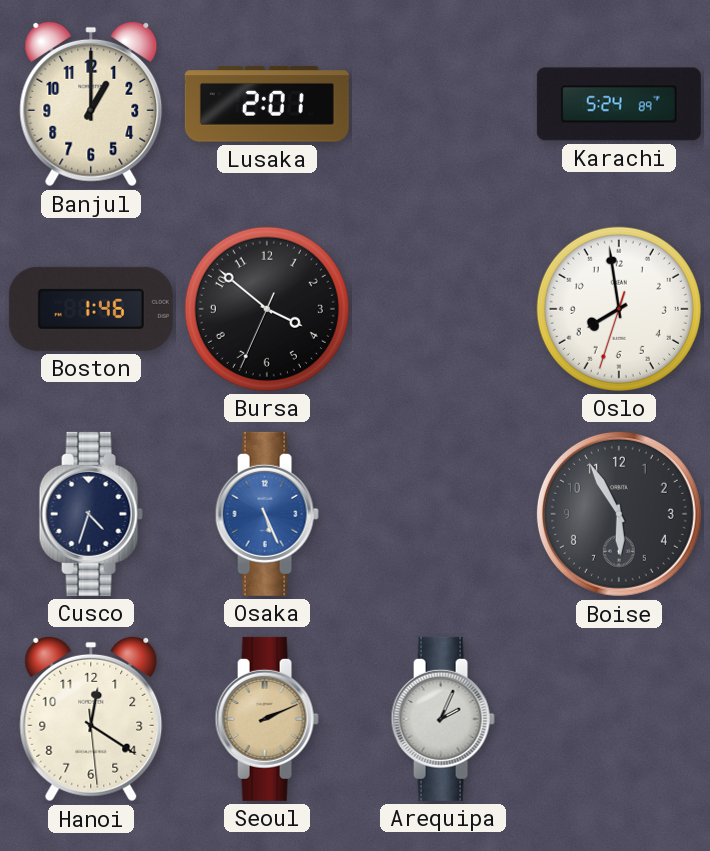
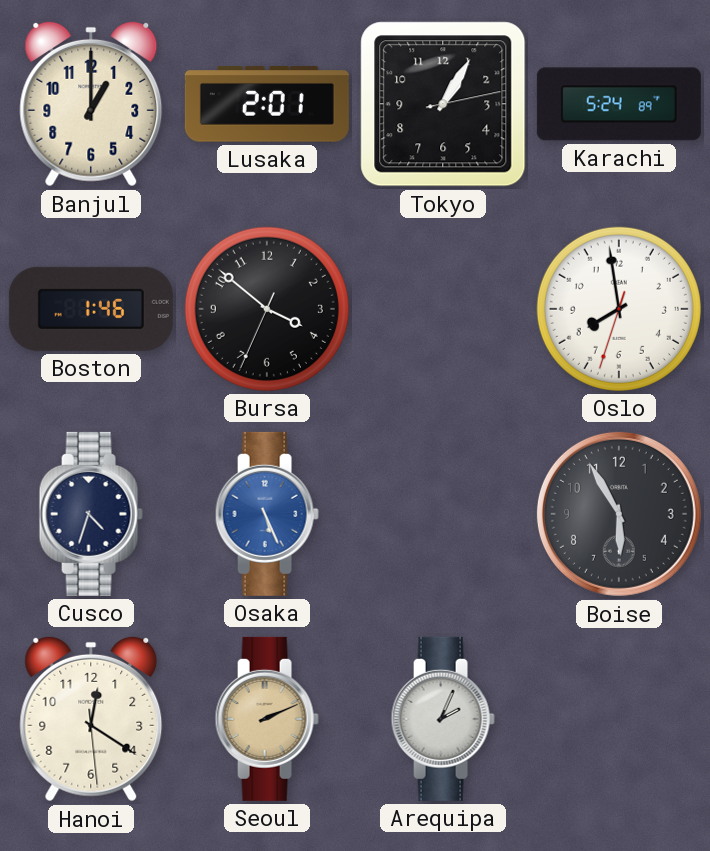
Tokyo: none -> 1:05
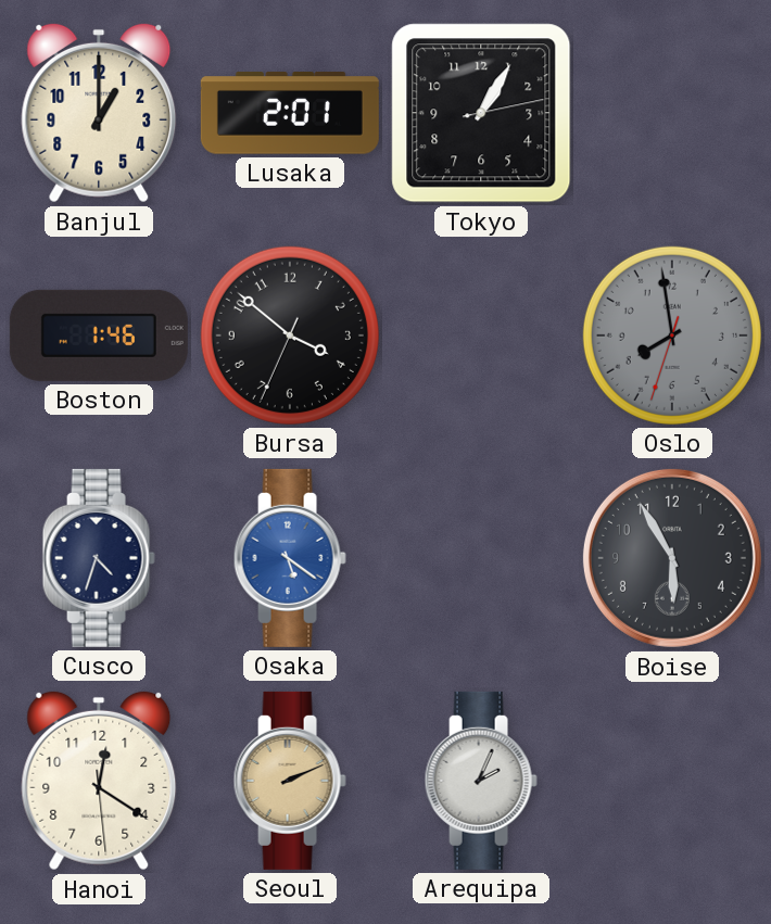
Karachi: 5:24 -> none
Oslo dial: white -> grey
Osaka: 5:26 -> 5:21
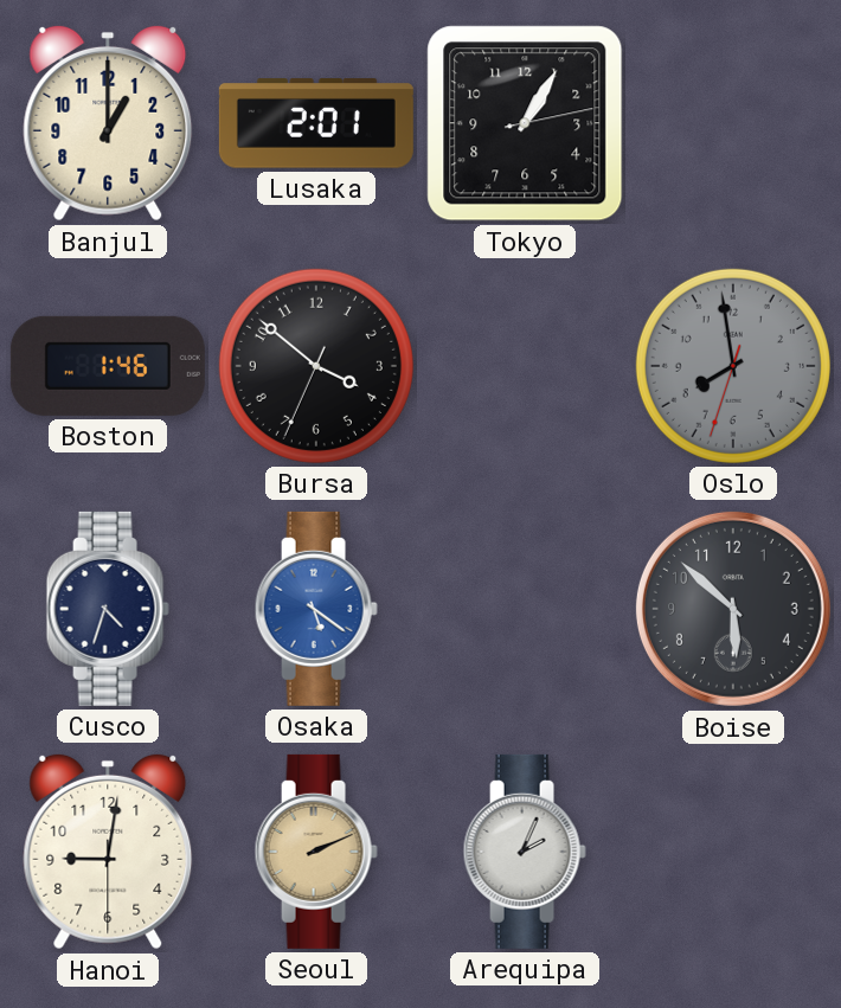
Boise: 5:55 -> 5:52
Hanoi: 12:20 -> 9:01
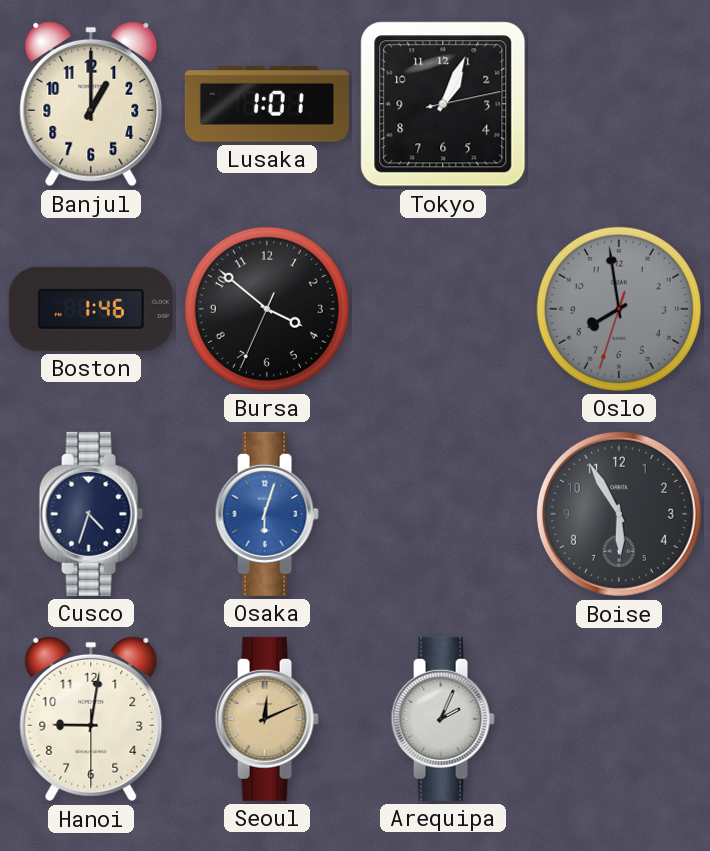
Lusaka: 2:01 -> 1:01
Tokyo: 1:05 -> 1:04
Osaka: 5:21 -> 6:03
Boise: 5:52 -> 5:55
Seoul: 2:11 -> 12:11
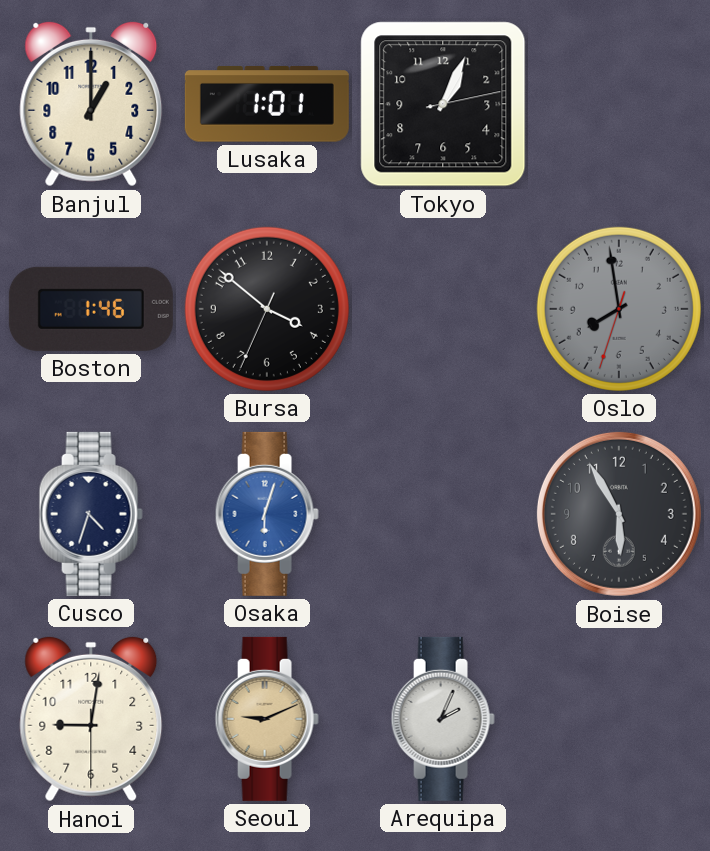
Seoul: 12:11 -> 9:11
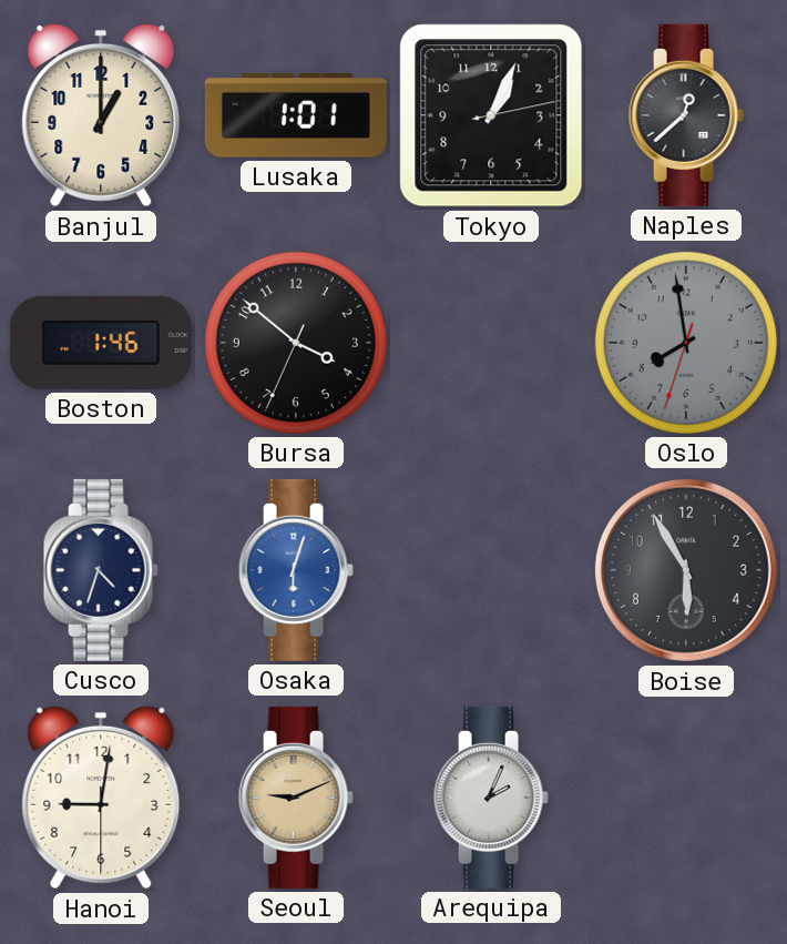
Naples: none -> 12:38
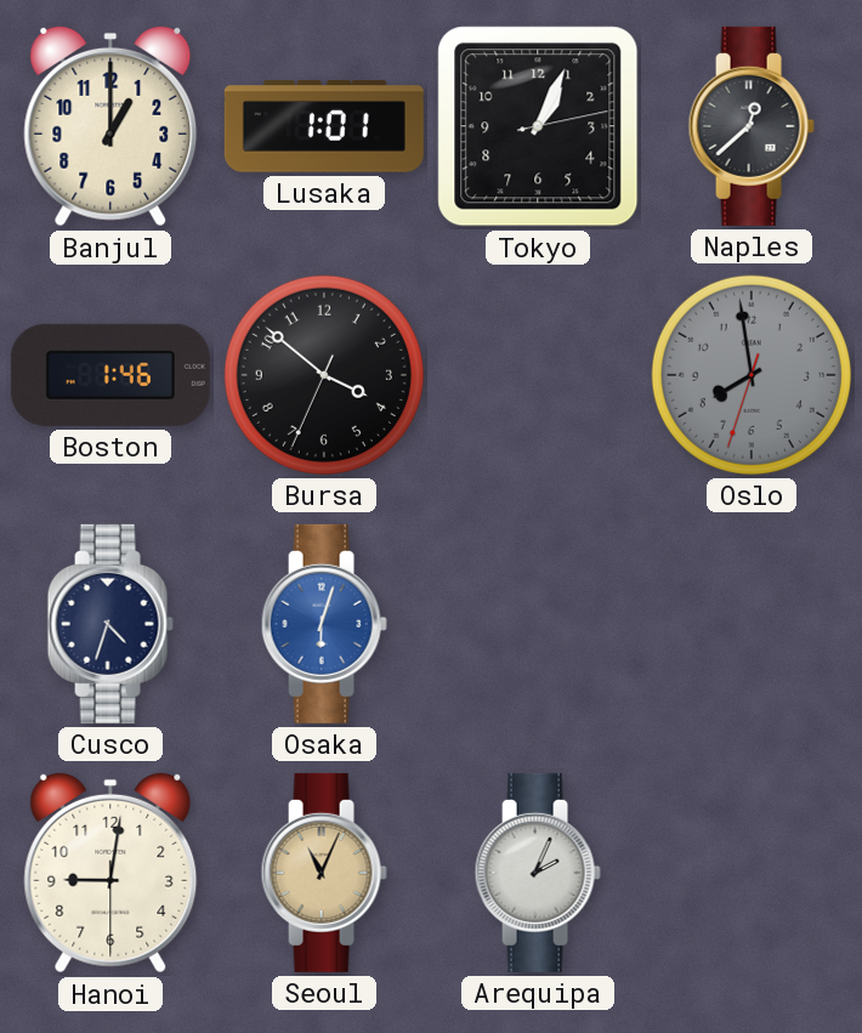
Boise: 5:55 -> none
Seoul: 9:11 -> 11:04
